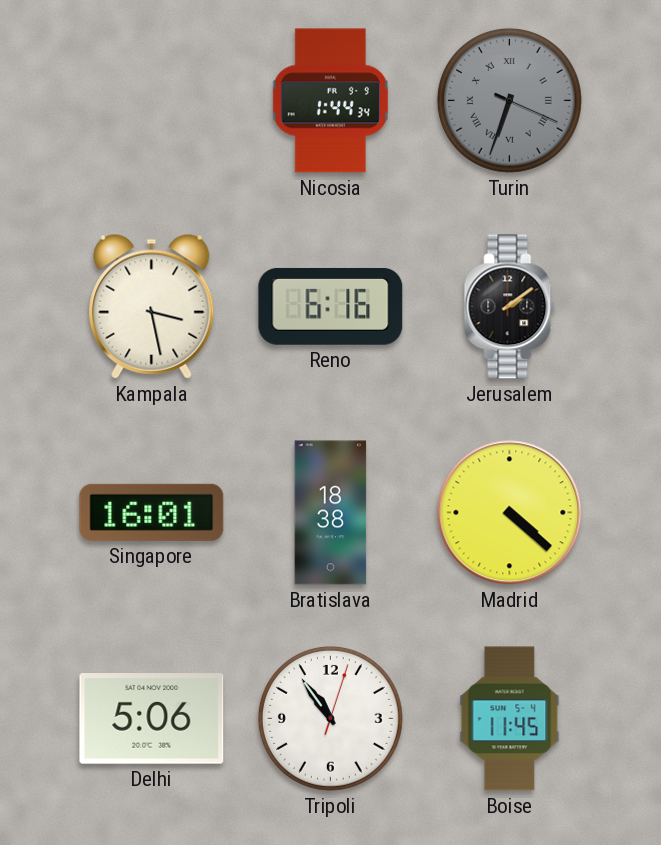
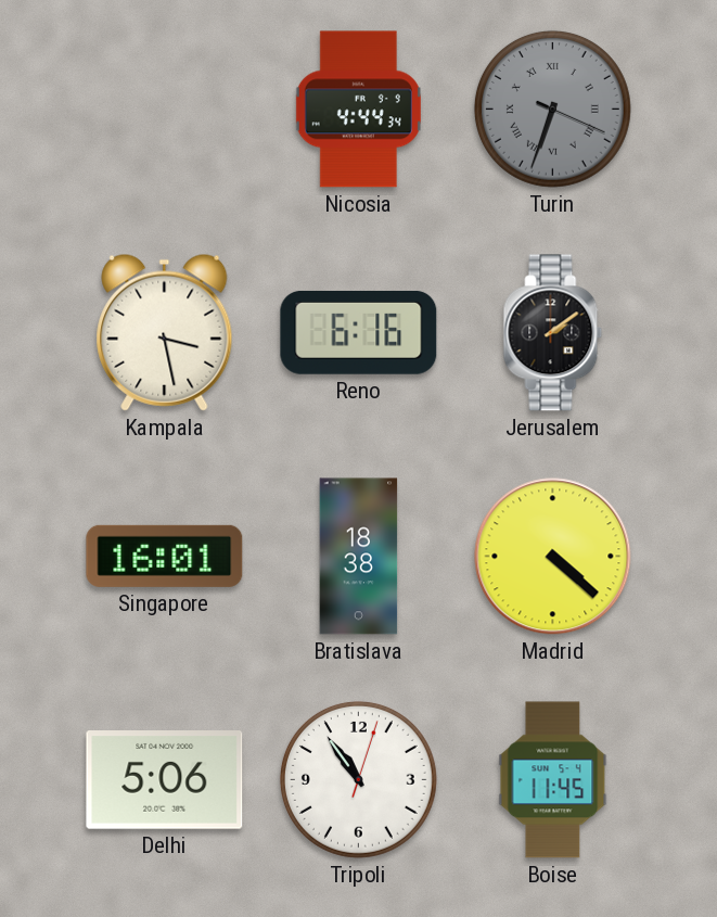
Nicosia: 1:44 -> 4:44
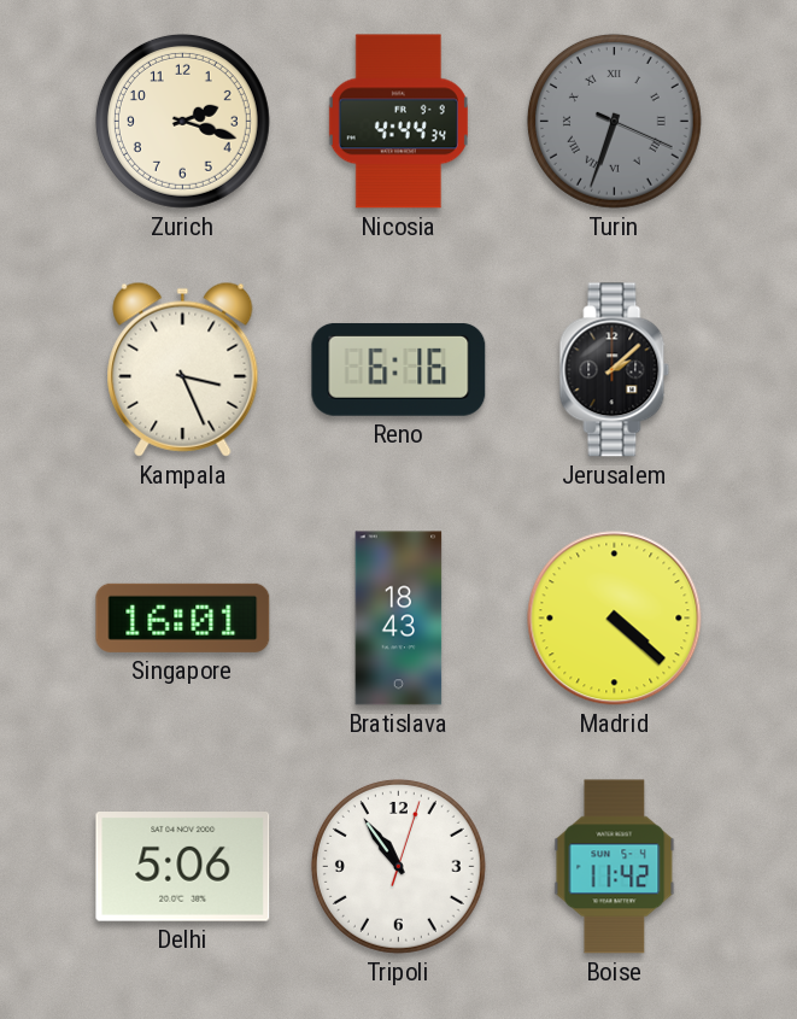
Zurich: none -> 2:18
Kampala: 3:28 -> 3:26
Jerusalem: 2:09 -> 2:08
Bratislava: 18:38 -> 18:43
Boise: 11:45 -> 11:42
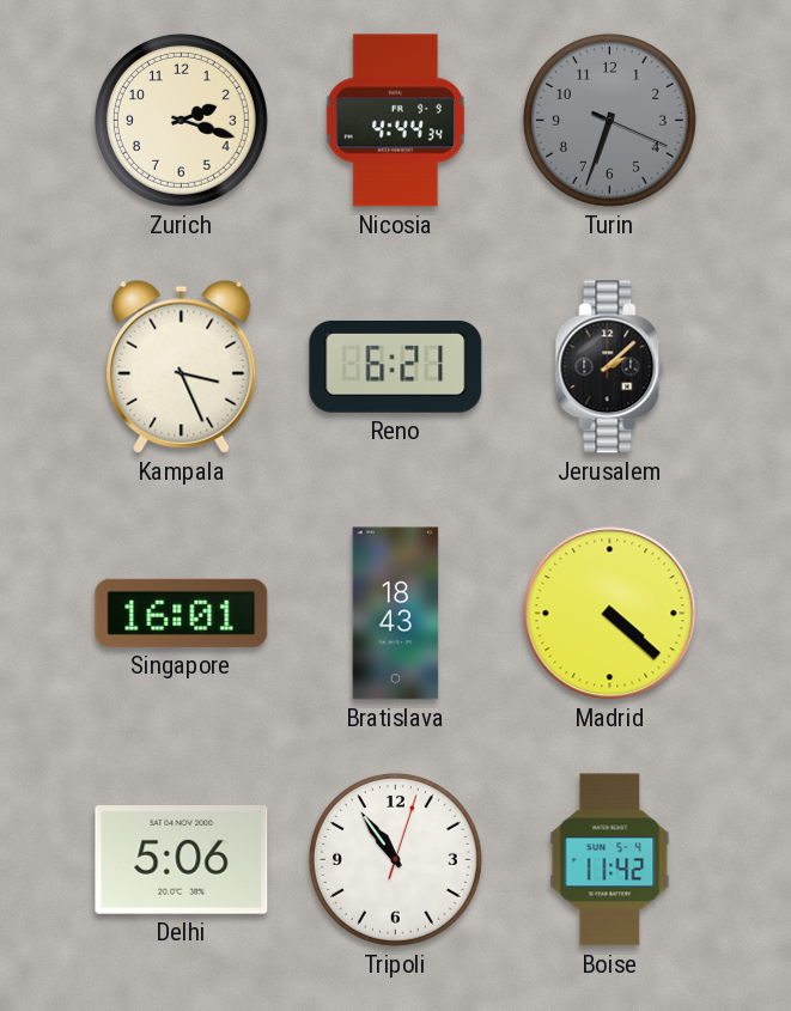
Turin numerals: Roman -> Arabic
Reno: 6:16 -> 6:21
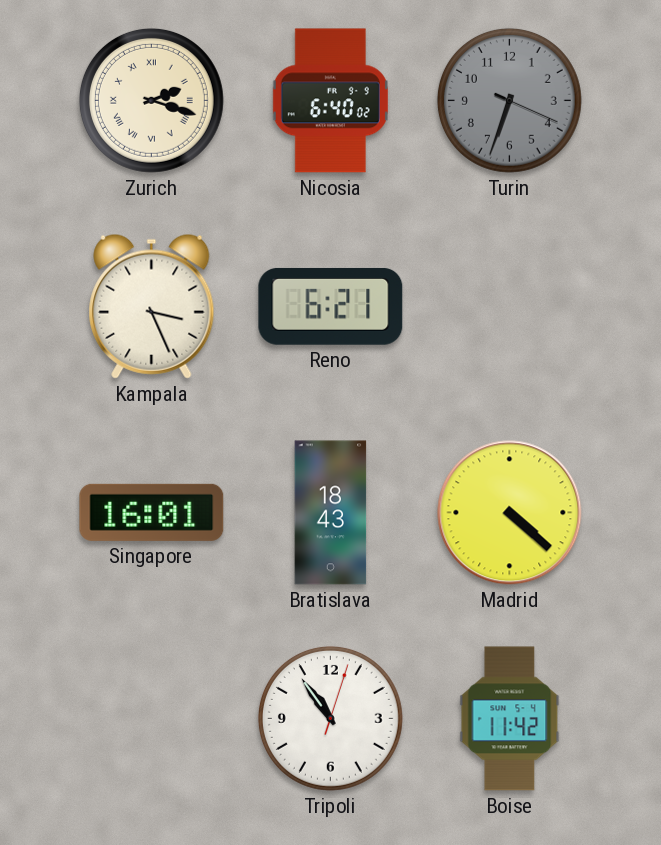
Zurich numerals: Arabic -> Roman
Nicosia: 4:44 -> 6:40
Jerusalem: 2:08 -> none
Delhi: 5:06 -> none
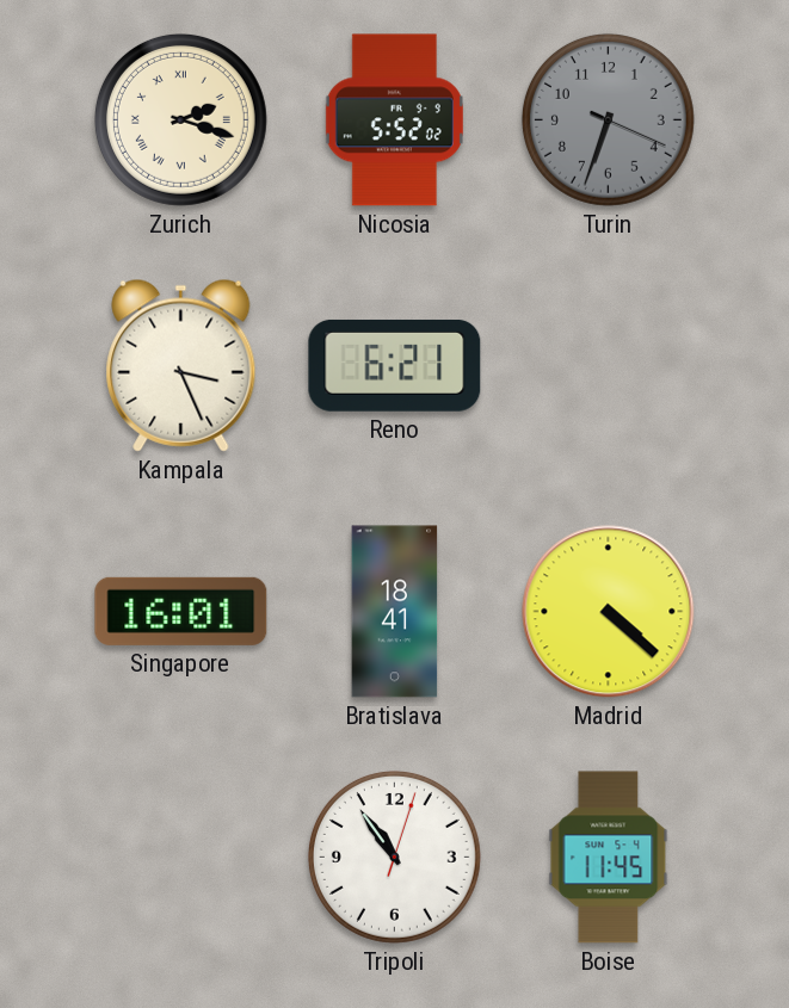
Nicosia: 6:40 -> 5:52
Bratislava: 18:43 -> 18:41
Boise: 11:42 -> 11:45
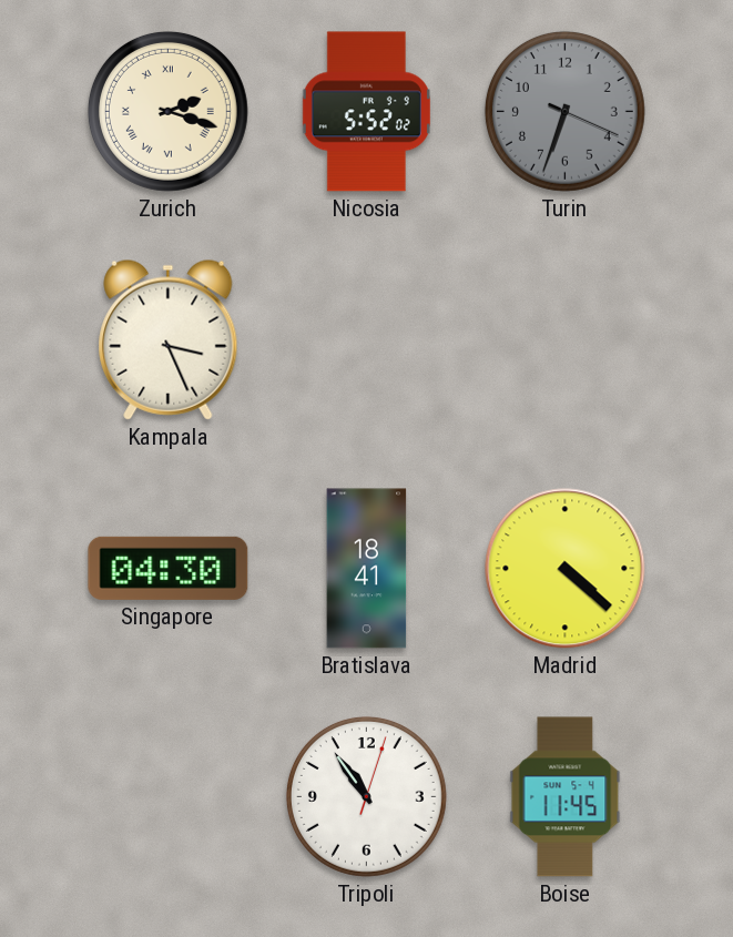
Reno: 6:21 -> none
Singapore: 16:01 -> 04:30
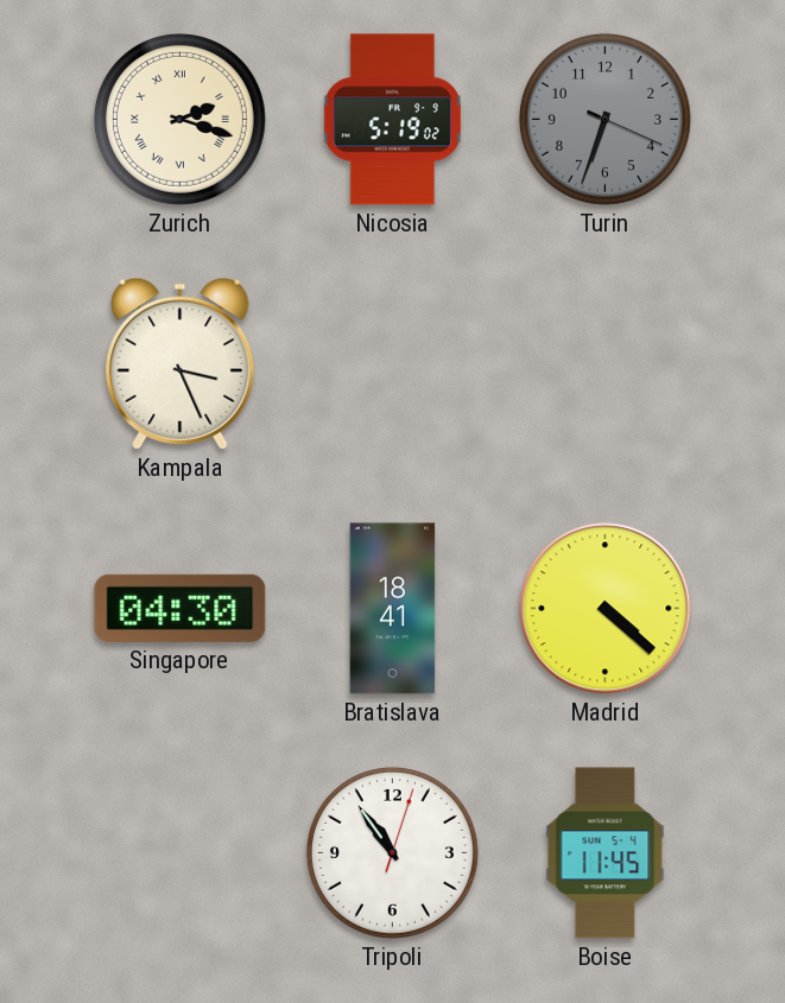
Nicosia: 5:52 -> 5:19
